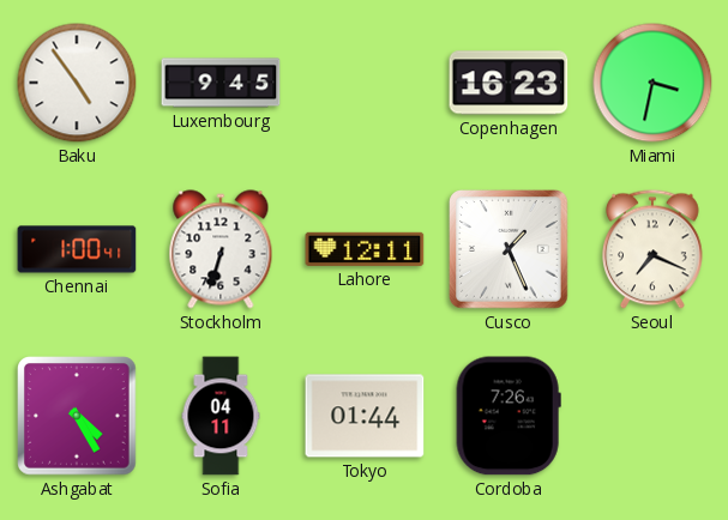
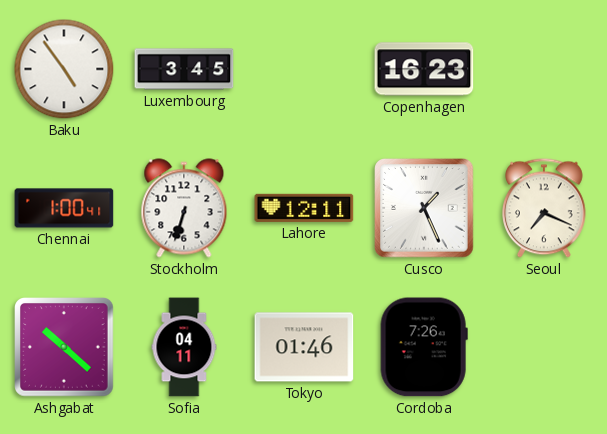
Luxembourg: 9:45 -> 3:45
Miami: 3:32 -> none
Ashgabat: 4:25 -> 10:22
Tokyo: 01:44 -> 01:46
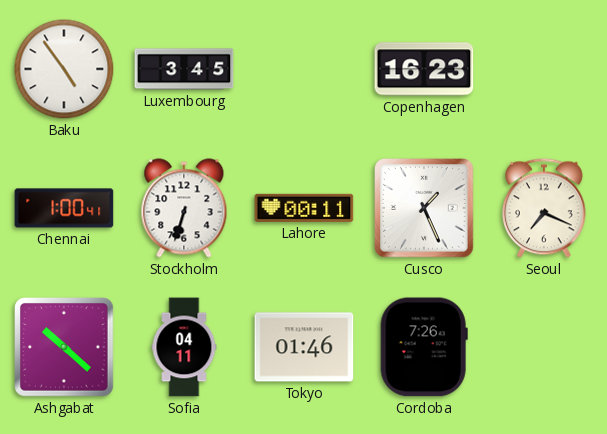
Lahore: 12:11 -> 00:11
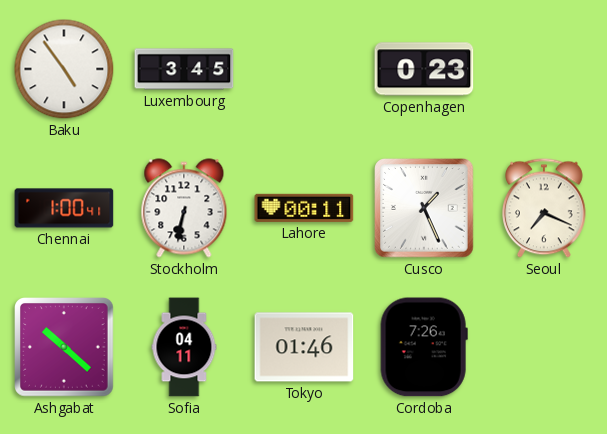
Copenhagen: 16:23 -> 0:23
Stockholm: 6:33 -> 6:32
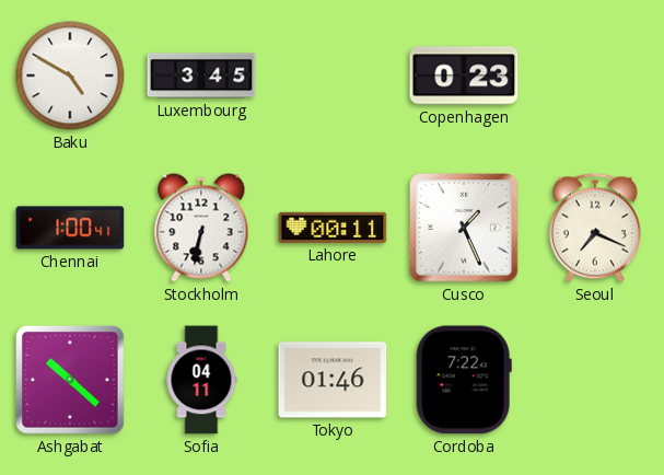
Baku: 4:54 -> 4:50
Cordoba: 7:26 -> 7:22
